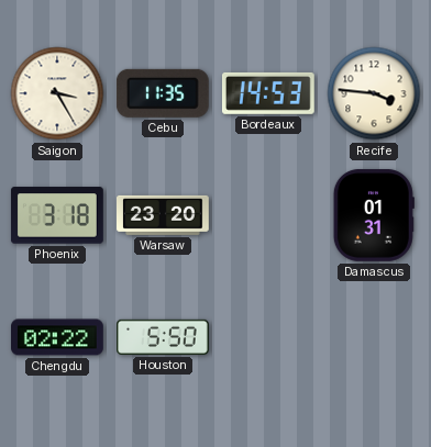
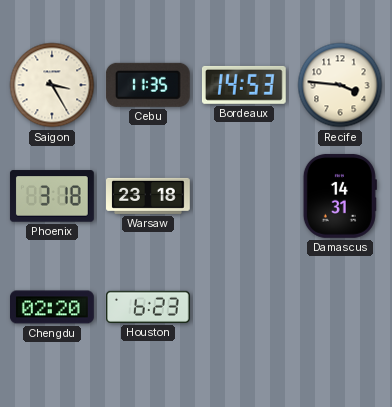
Warsaw: 23:20 -> 23:18
Damascus: 01:31 -> 14:31
Chengdu: 02:22 -> 02:20
Houston: 5:50 -> 6:23
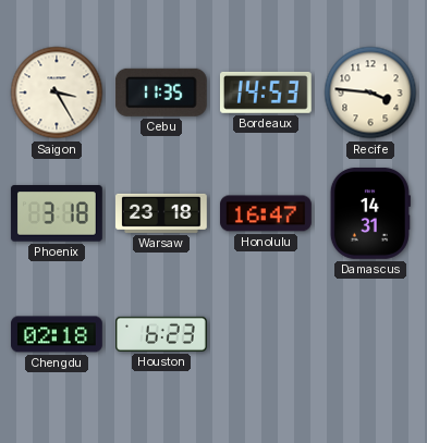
Honolulu: none -> 16:47
Chengdu: 02:20 -> 02:18
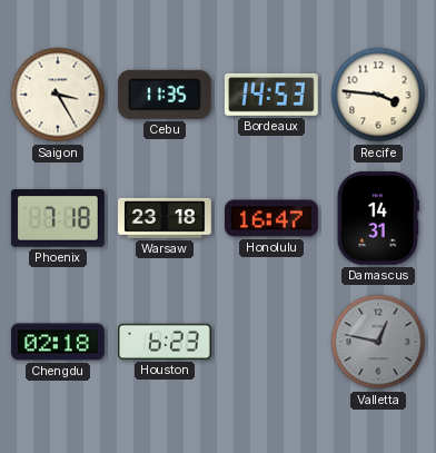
Phoenix: 3:18 -> 7:18
Valletta: none -> 12:47
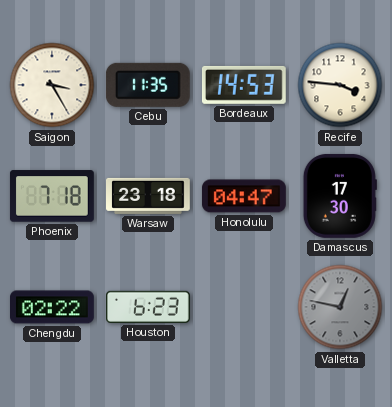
Honolulu: 16:47 -> 04:47
Damascus: 14:31 -> 17:30
Chengdu: 02:18 -> 02:22
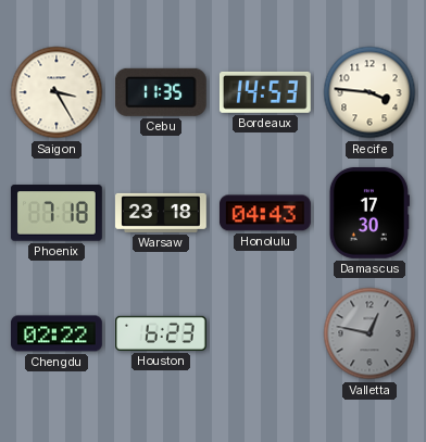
Honolulu: 04:47 -> 04:43
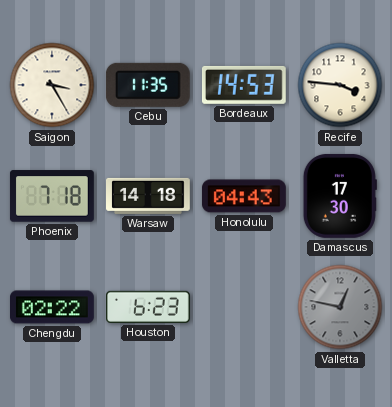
Warsaw: 23:18 -> 14:18
